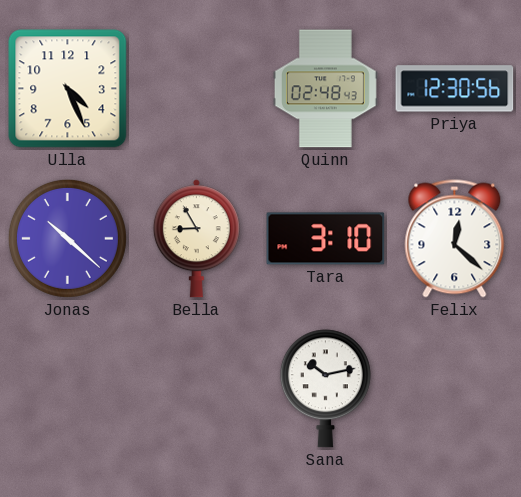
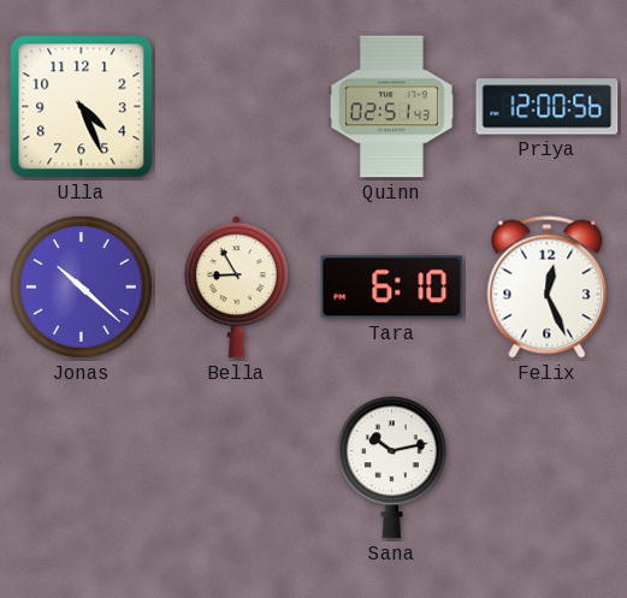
Quinn: 02:48 -> 02:51
Priya: 12:30 -> 12:00
Tara: 3:10 -> 6:10
Felix: 12:22 -> 12:26
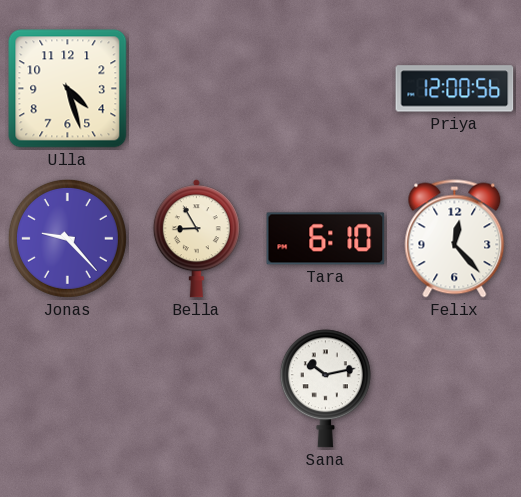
Ulla: 4:26 -> 4:27
Quinn: 02:51 -> none
Jonas: 10:22 -> 9:23
Felix: 12:26 -> 12:23
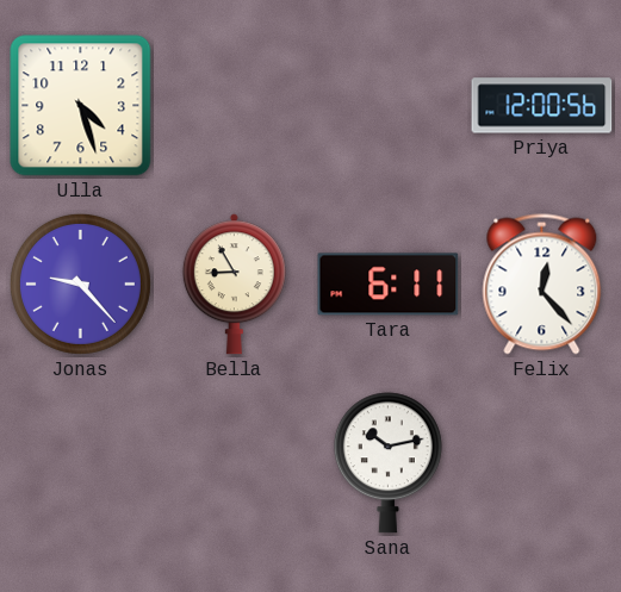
Tara: 6:10 -> 6:11
